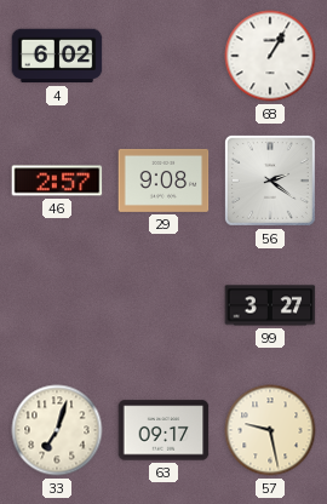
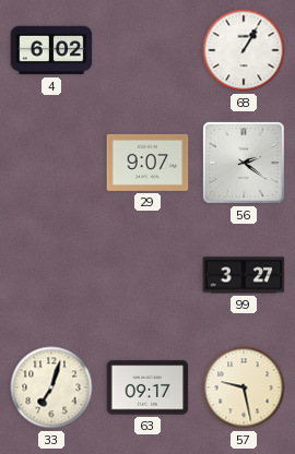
46: 2:57 -> none
29: 9:08 -> 9:07
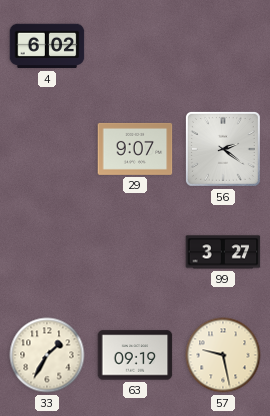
68: 1:05 -> none
33: 7:03 -> 1:35
63: 09:17 -> 09:19
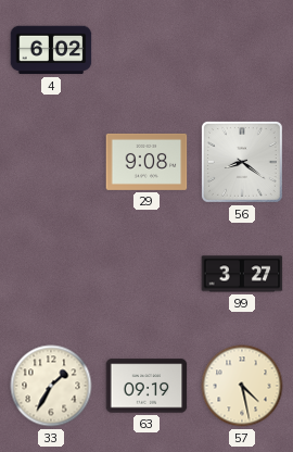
29: 9:07 -> 9:08
56: 2:21 -> 8:21
57: 9:28 -> 4:28
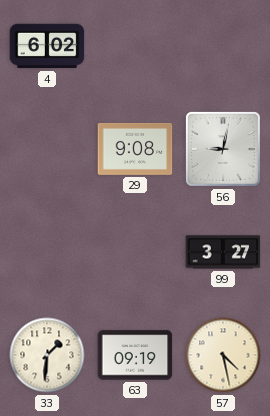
56: 8:21 -> 9:02
33: 1:35 -> 1:31
